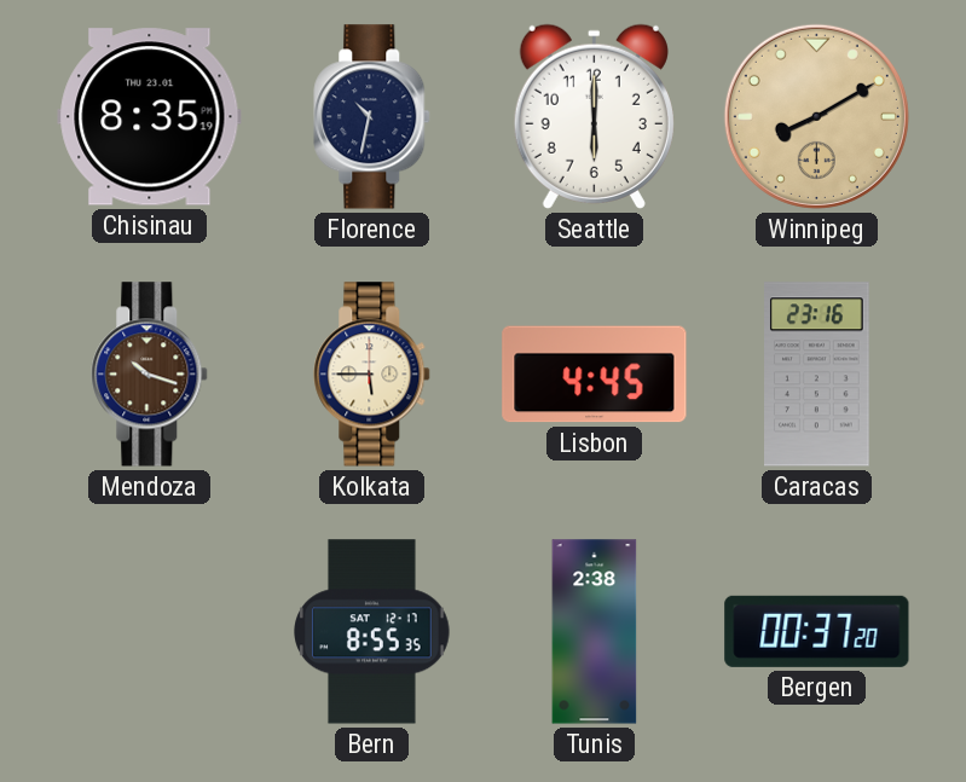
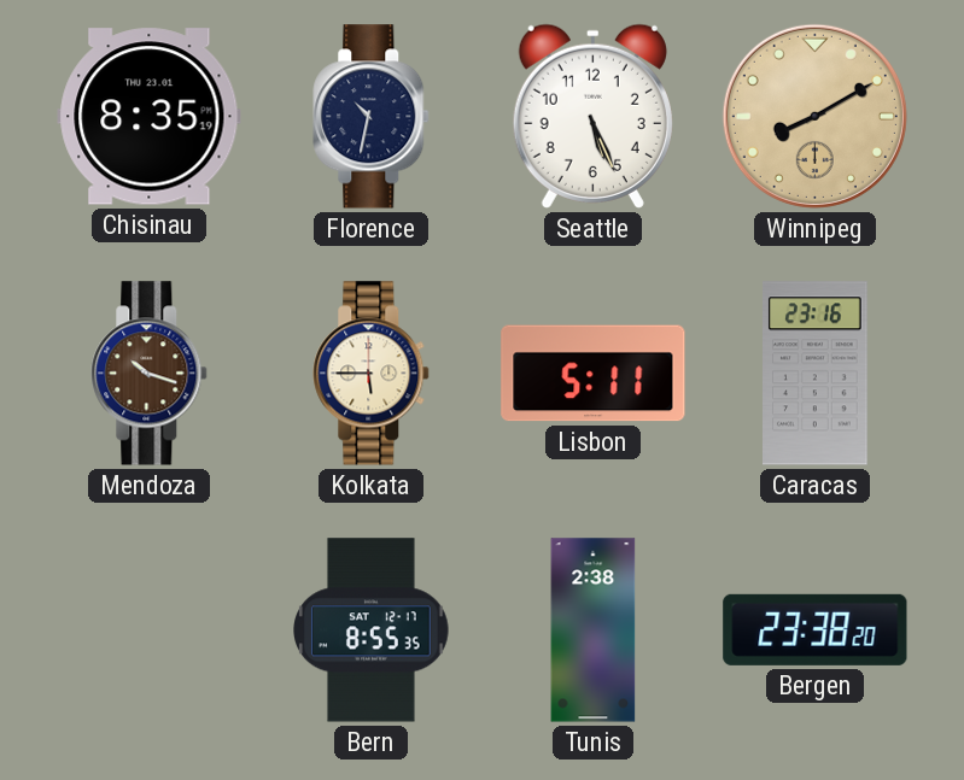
Seattle: 6:00 -> 5:26
Lisbon: 4:45 -> 5:11
Bergen: 00:37 -> 23:38
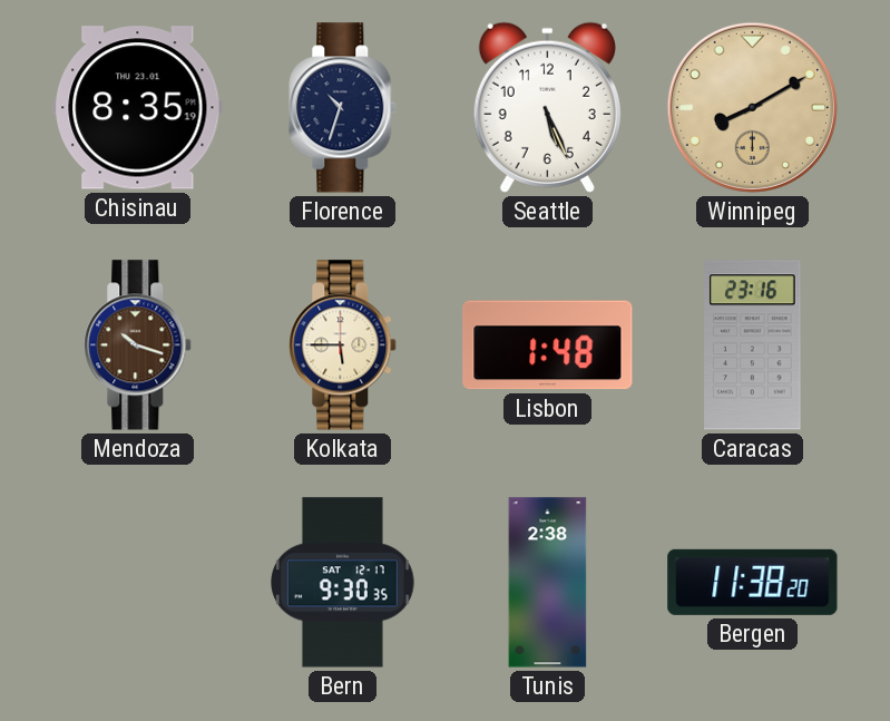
Florence: 10:32 -> 10:33
Lisbon: 5:11 -> 1:48
Bern: 8:55 -> 9:30
Bergen: 23:38 -> 11:38
